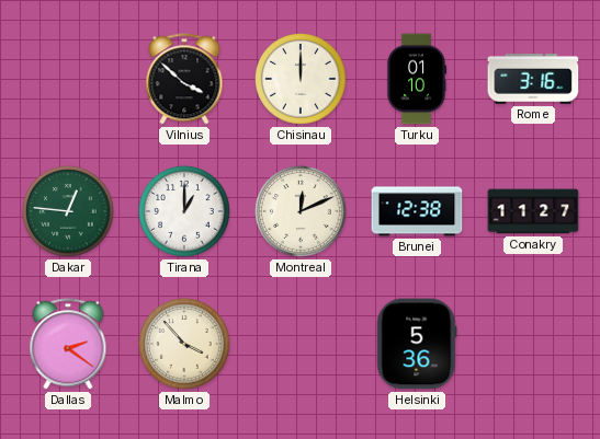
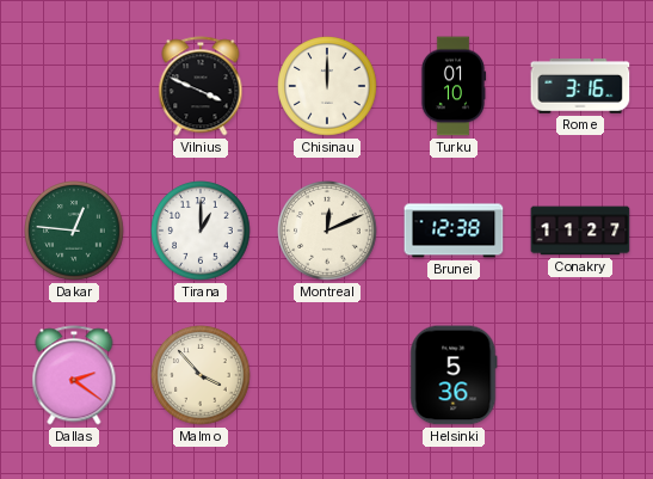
Vilnius: 3:52 -> 3:49
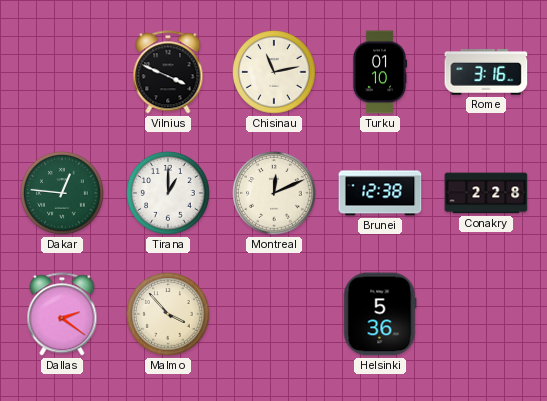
Chisinau: 12:00 -> 11:13
Conakry: 11:27 -> 2:28
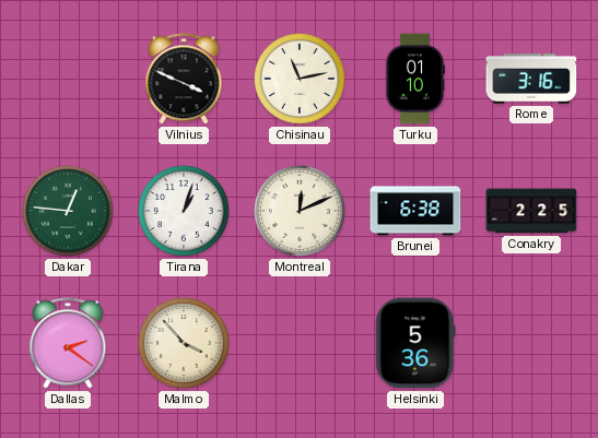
Tirana: 1:00 -> 1:03
Brunei: 12:38 -> 6:38
Conakry: 2:28 -> 2:25
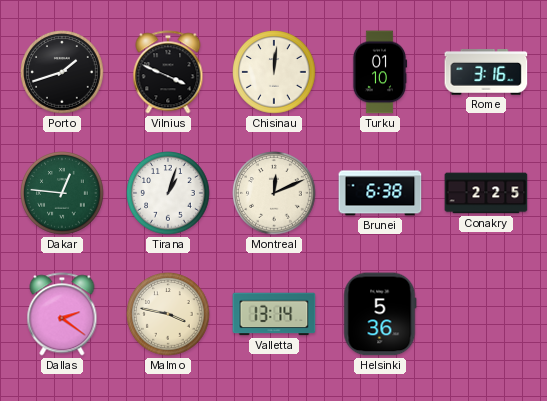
Porto: none -> 1:42
Chisinau: 11:13 -> 12:01
Malmo: 3:53 -> 3:47
Valletta: none -> 13:14
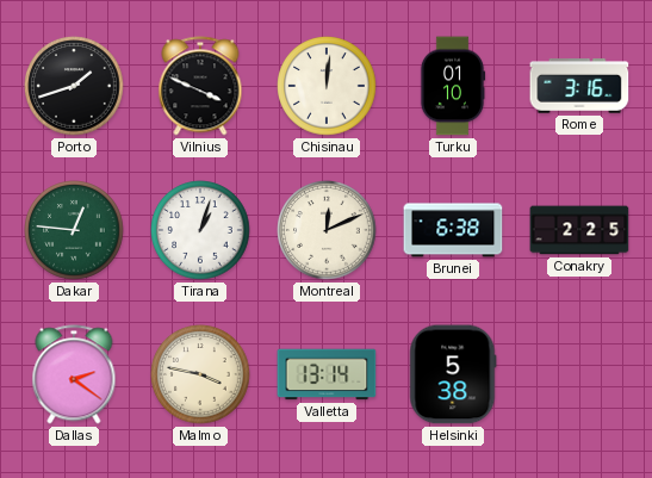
Helsinki: 5:36 -> 5:38
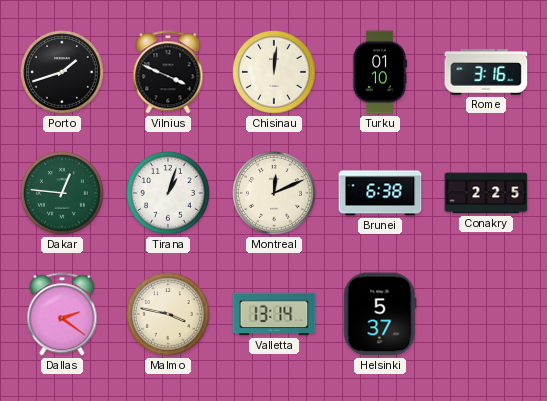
Helsinki: 5:38 -> 5:37
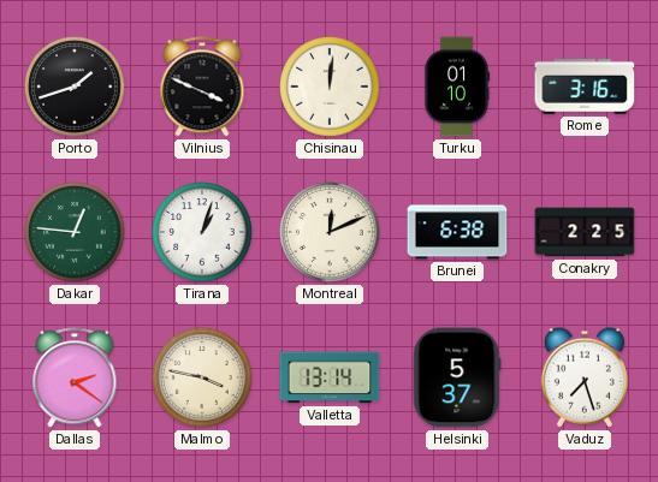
Vaduz: none -> 7:27
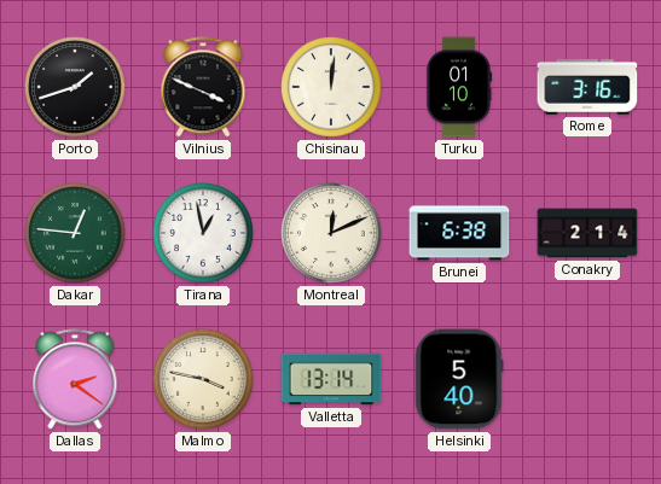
Tirana: 1:03 -> 12:58
Conakry: 2:25 -> 2:14
Helsinki: 5:37 -> 5:40
Vaduz: 7:27 -> none
